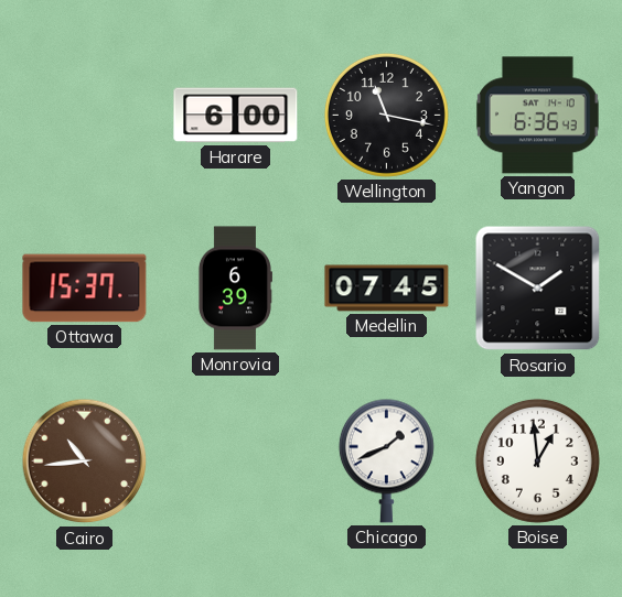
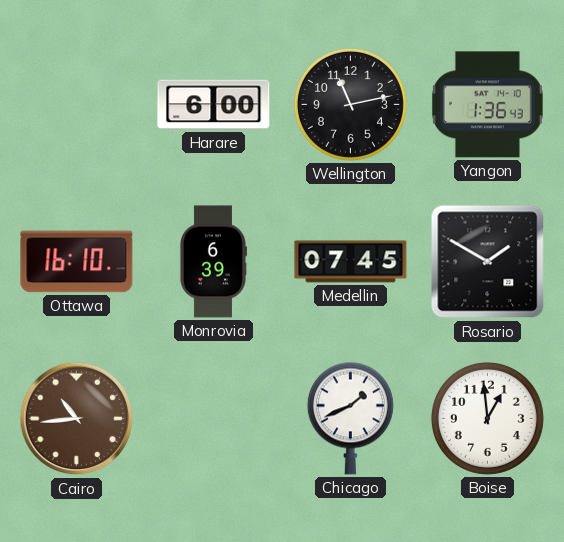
Wellington: 11:17 -> 11:13
Yangon: 6:36 -> 1:36
Ottawa: 15:37 -> 16:10
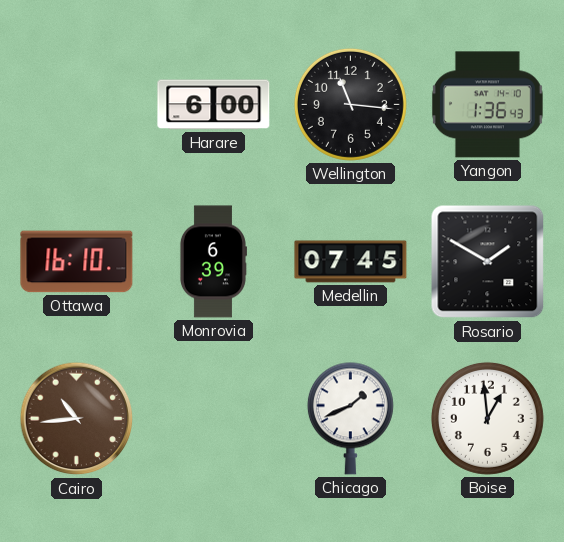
Wellington: 11:13 -> 11:16
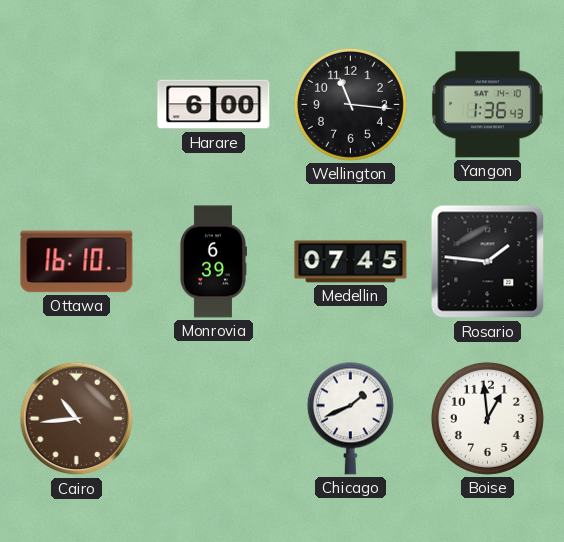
Rosario: 1:50 -> 1:46
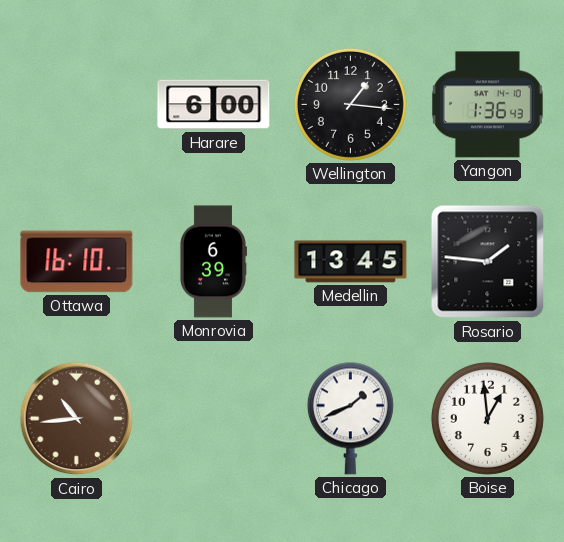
Wellington: 11:16 -> 1:16
Medellin: 07:45 -> 13:45
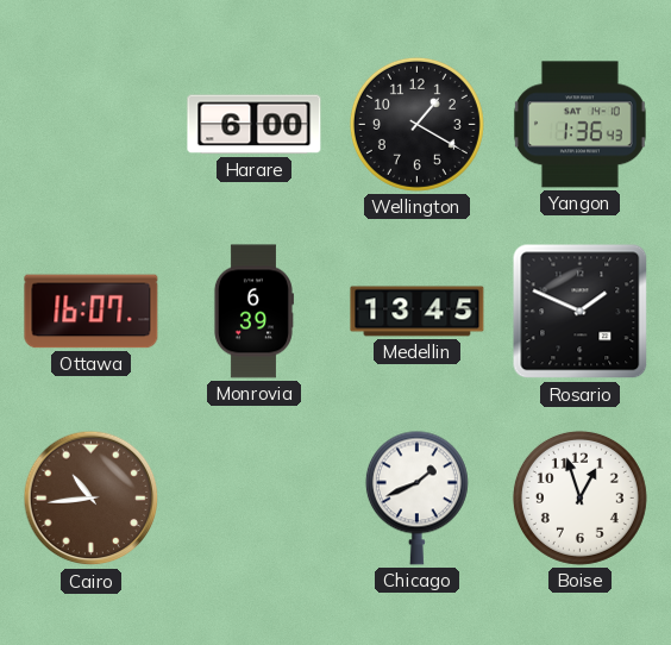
Wellington: 1:16 -> 1:20
Ottawa: 16:10 -> 16:07
Rosario: 1:46 -> 1:49
Boise: 12:59 -> 12:57
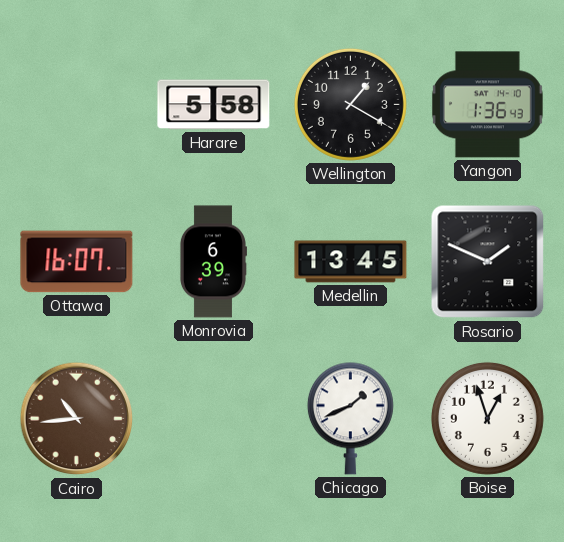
Harare: 6:00 -> 5:58
